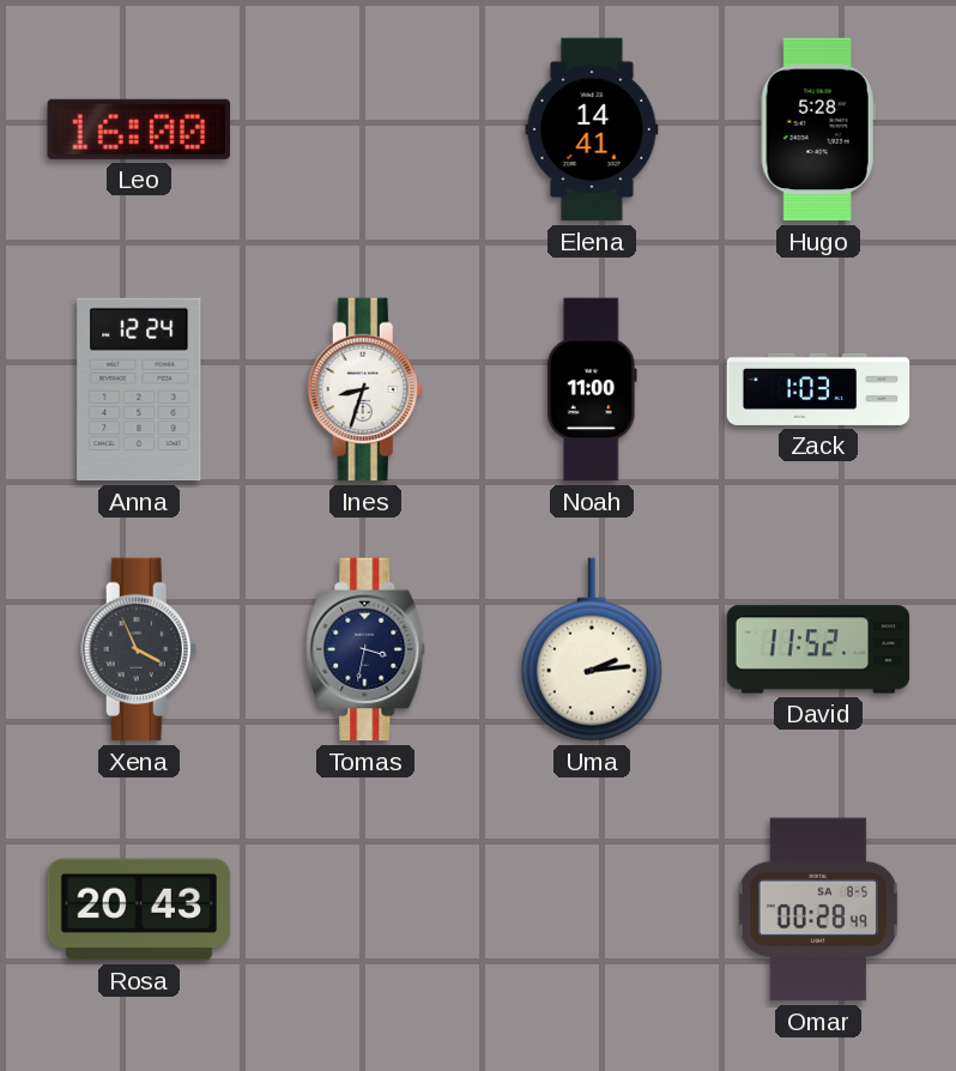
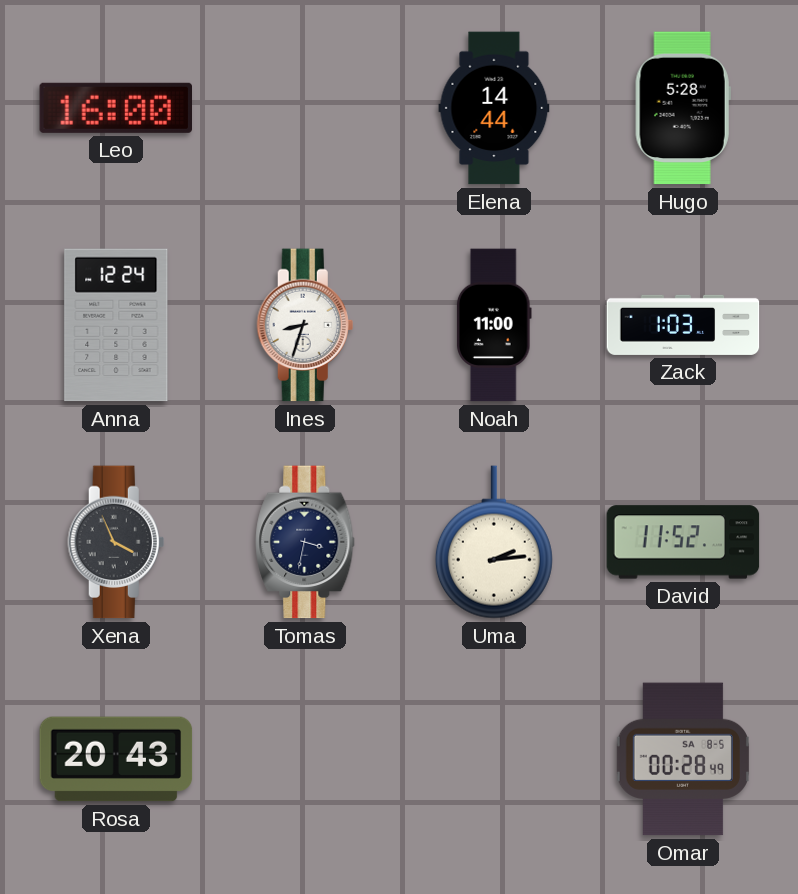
Elena: 14:41 -> 14:44
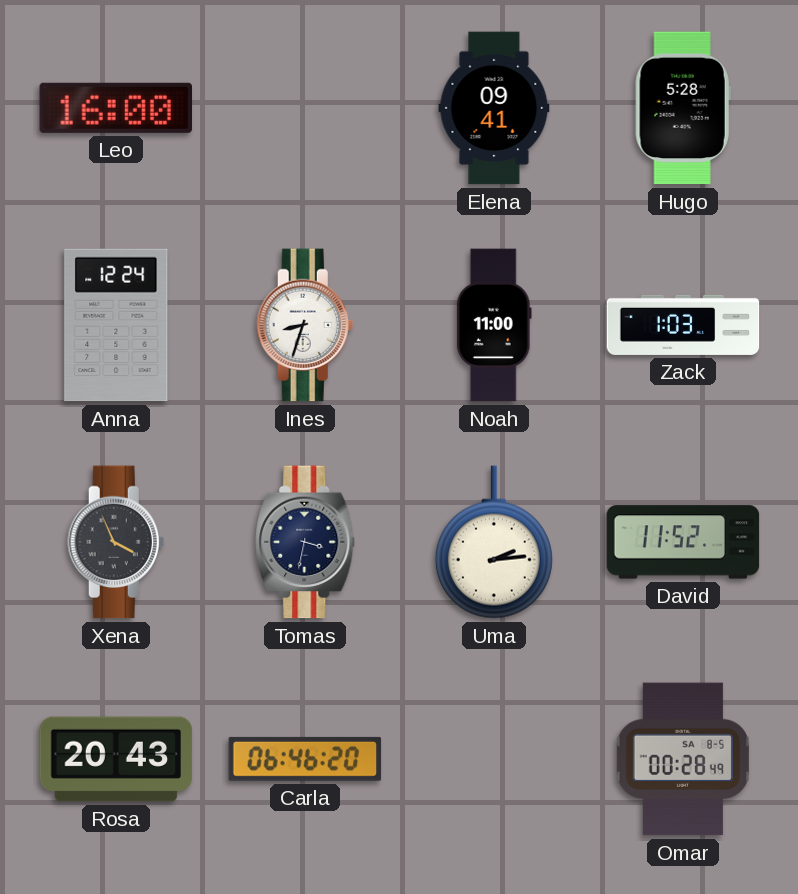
Elena: 14:44 -> 09:41
Carla: none -> 06:46
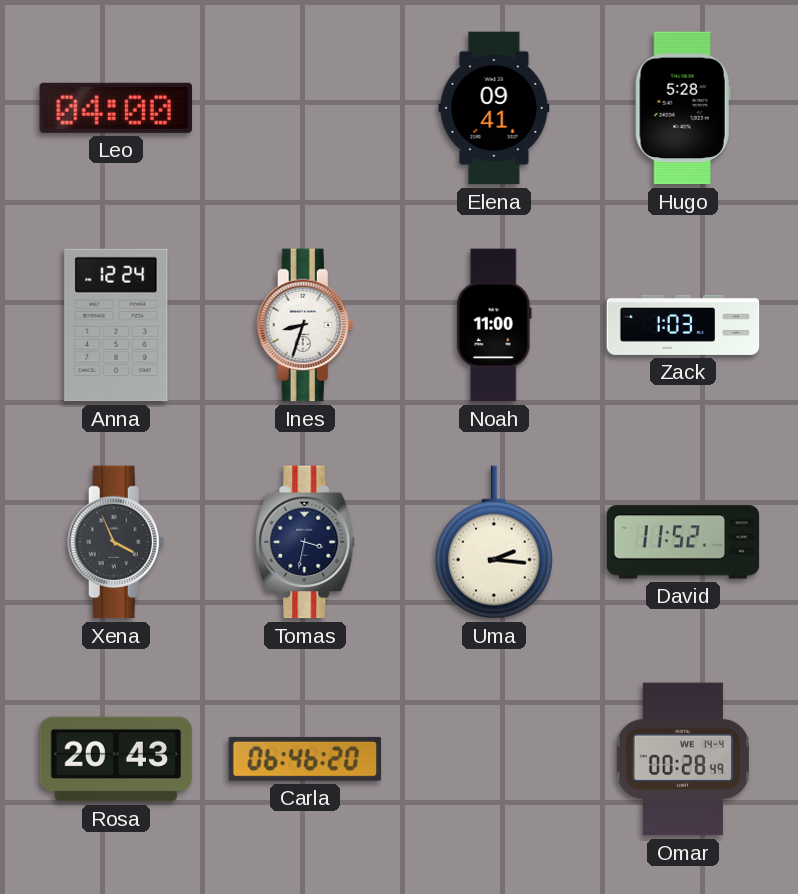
Leo: 16:00 -> 04:00
Uma: 2:14 -> 2:16
Omar date: SA 8-5 -> WE 14-4
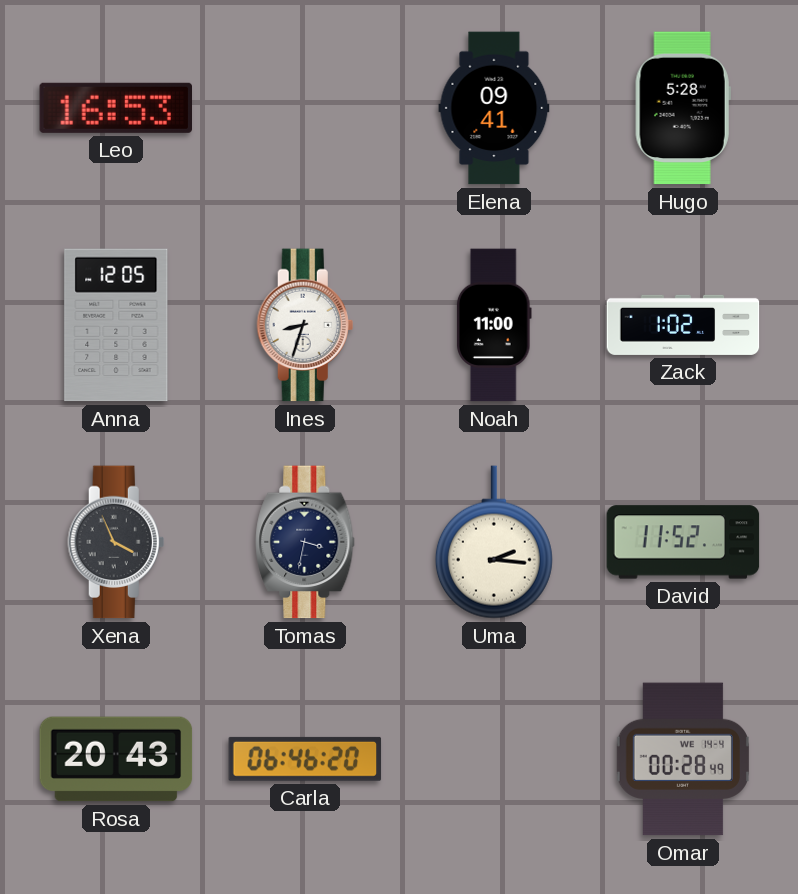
Leo: 04:00 -> 16:53
Anna: 12:24 -> 12:05
Zack: 1:03 -> 1:02
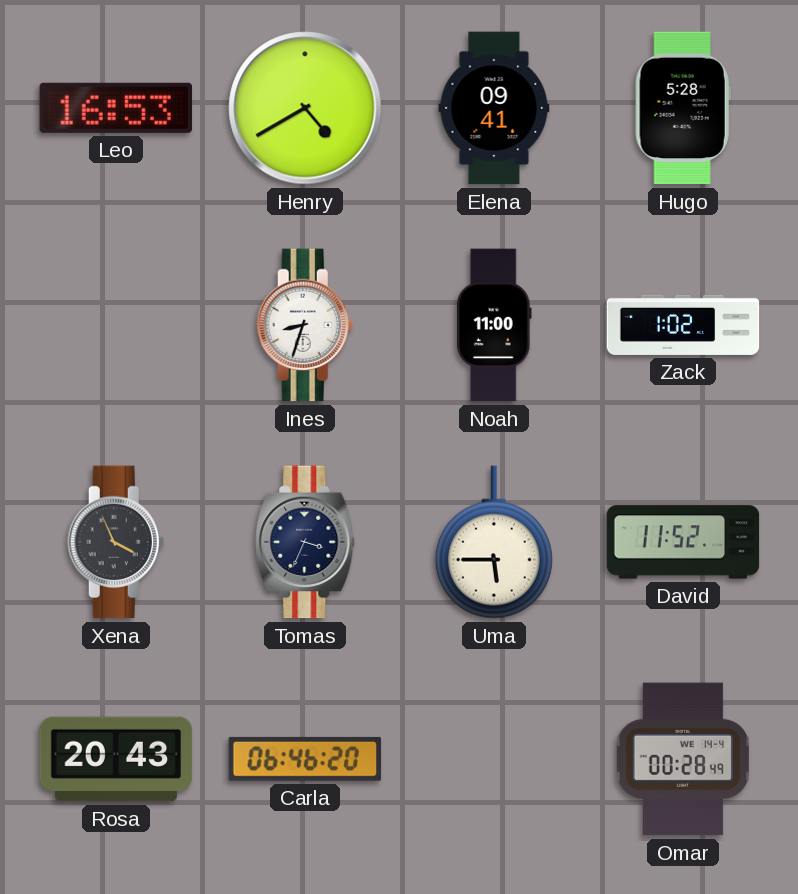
Henry: none -> 4:40
Anna: 12:05 -> none
Tomas: 3:32 -> 3:34
Uma: 2:16 -> 5:45
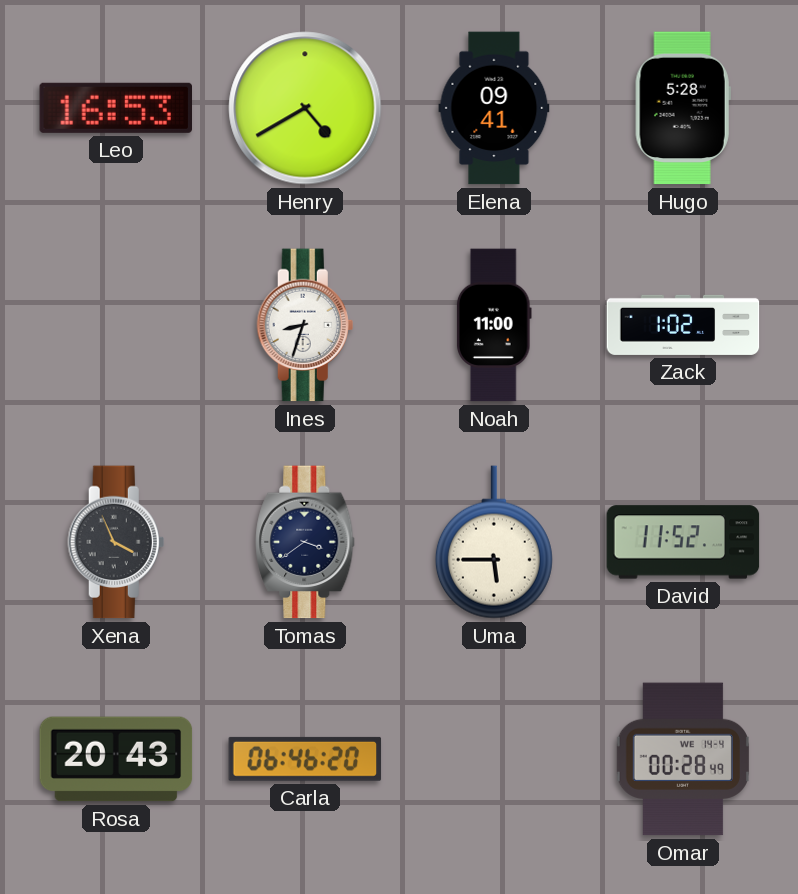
Tomas: 3:34 -> 3:39
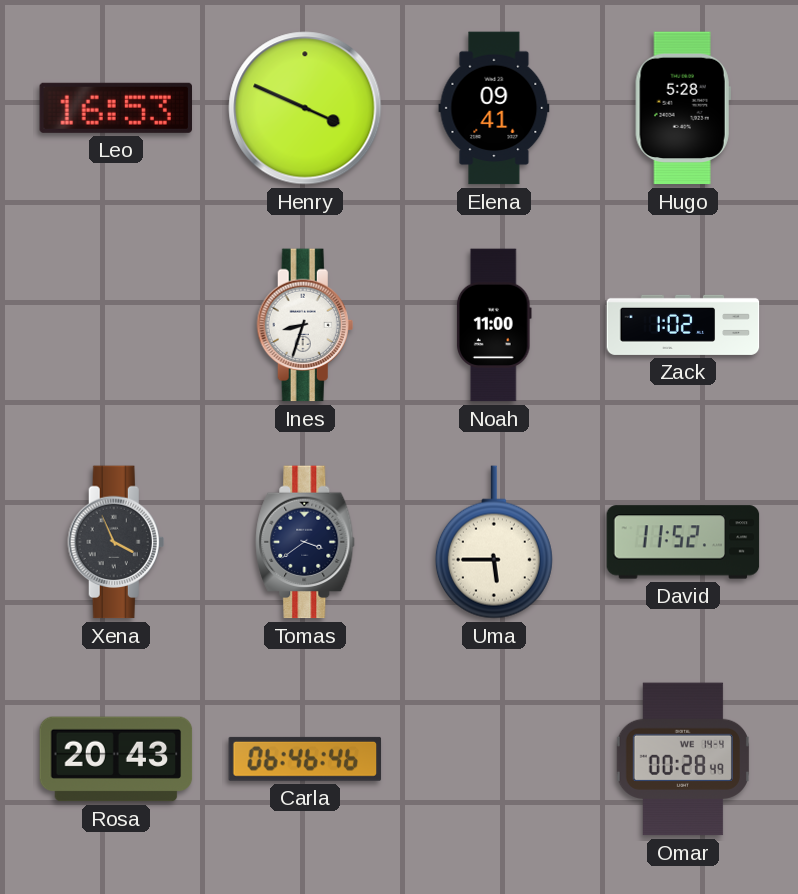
Henry: 4:40 -> 3:49
Carla: 06:46:20 -> 06:46:46
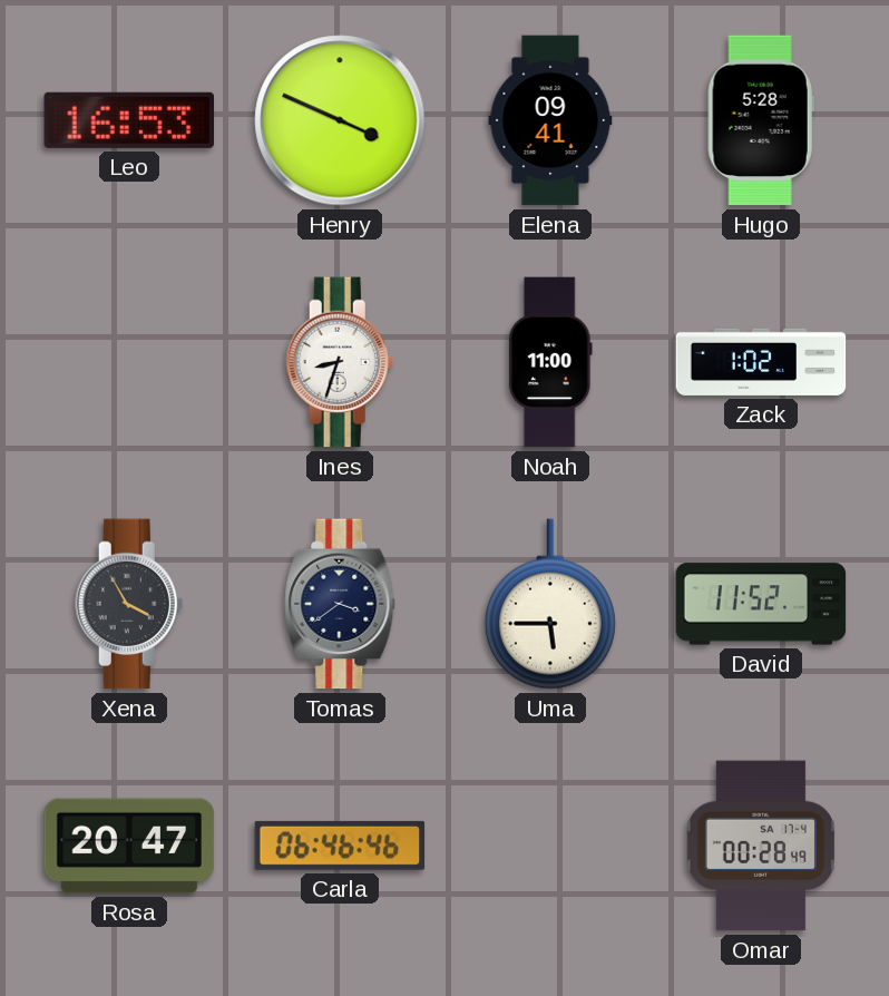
Xena: 3:56 -> 3:55
Rosa: 20:43 -> 20:47
Omar date: WE 14-4 -> SA 17-4
